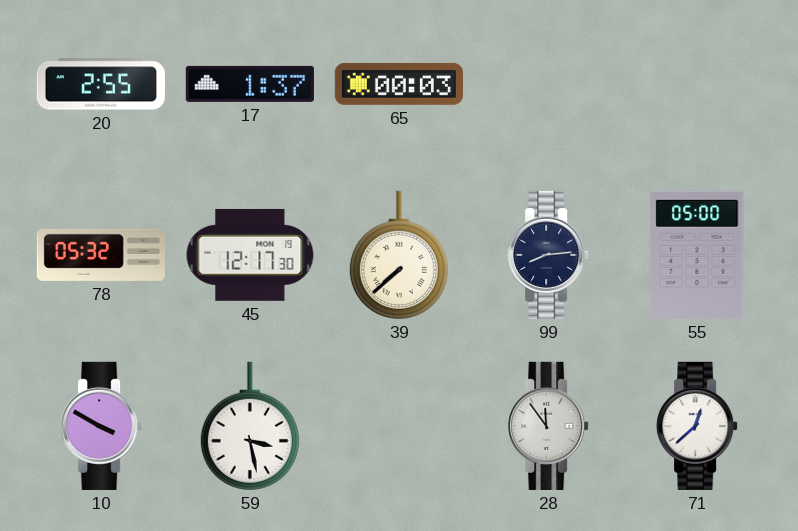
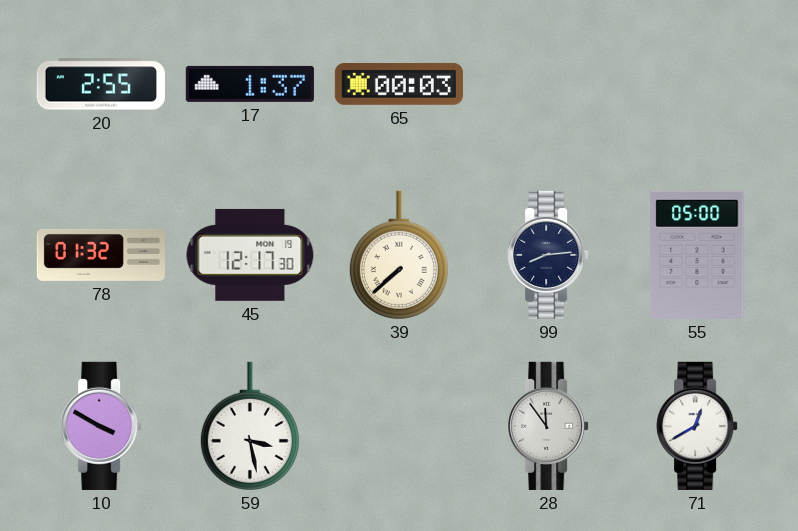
78: 05:32 -> 01:32
71: 12:38 -> 12:40
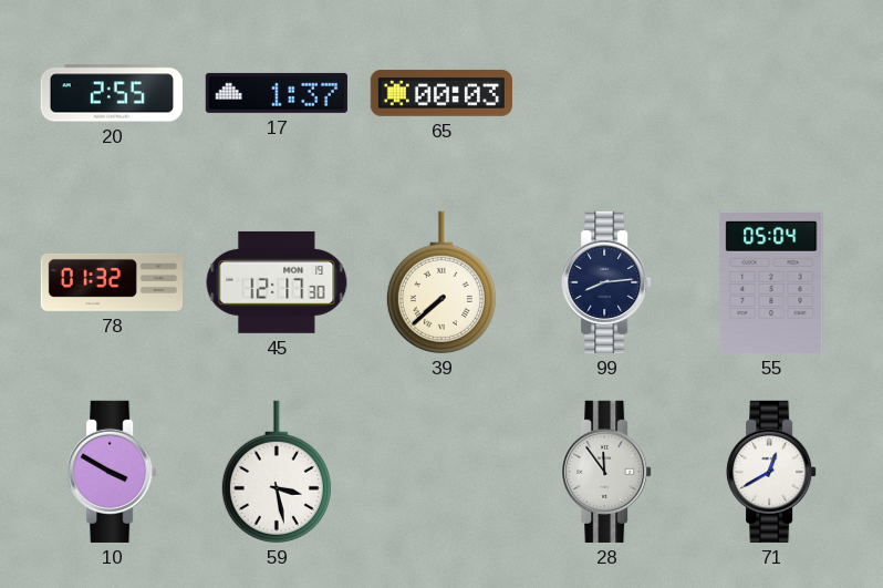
55: 05:00 -> 05:04
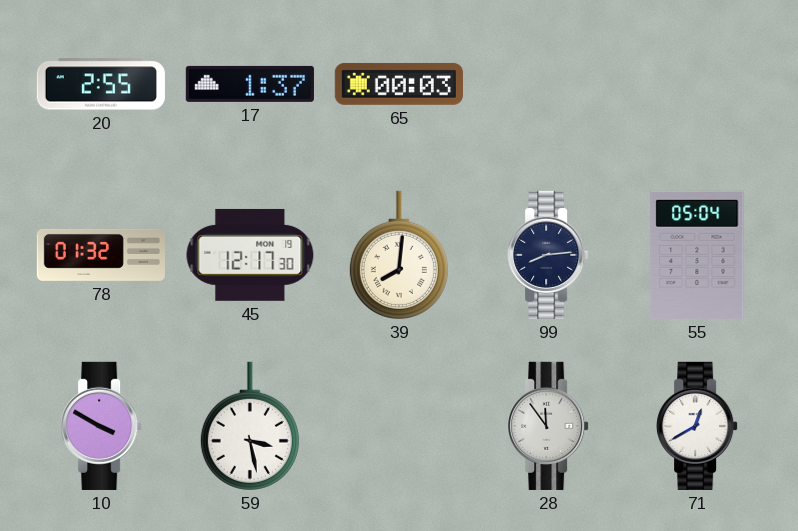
39: 7:38 -> 8:01
